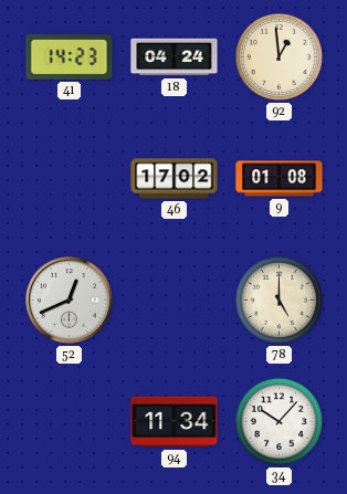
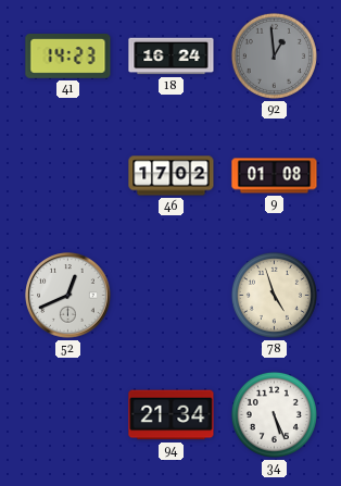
18: 04:24 -> 16:24
92 dial: cream -> grey
78: 5:00 -> 4:57
94: 11:34 -> 21:34
34: 10:07 -> 5:26
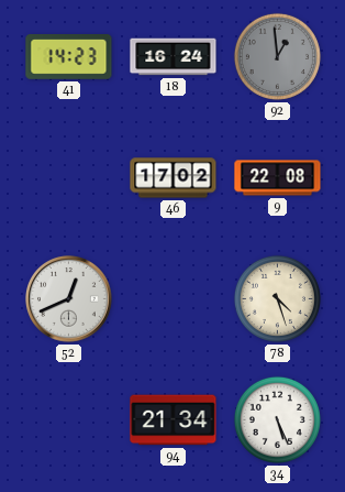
9: 01:08 -> 22:08
78: 4:57 -> 4:27
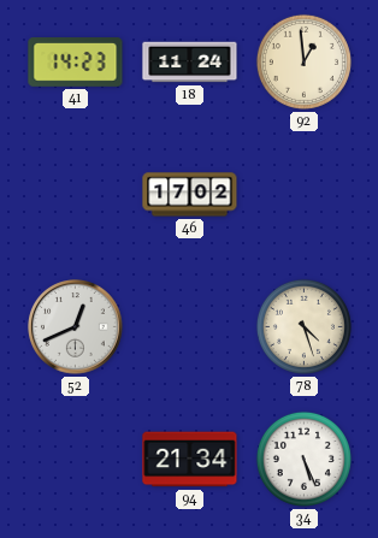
18: 16:24 -> 11:24
92 dial: grey -> cream
9: 22:08 -> none
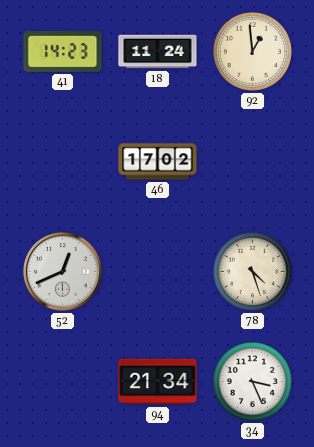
34: 5:26 -> 3:26
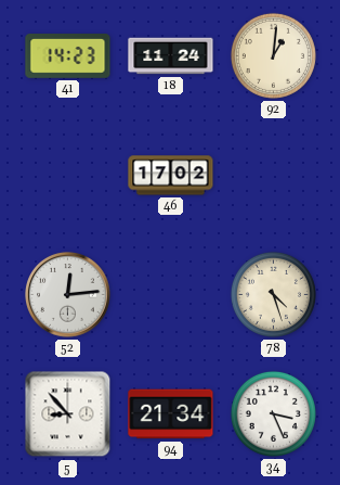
92: 12:59 -> 1:01
52: 12:41 -> 12:14
5: none -> 8:53
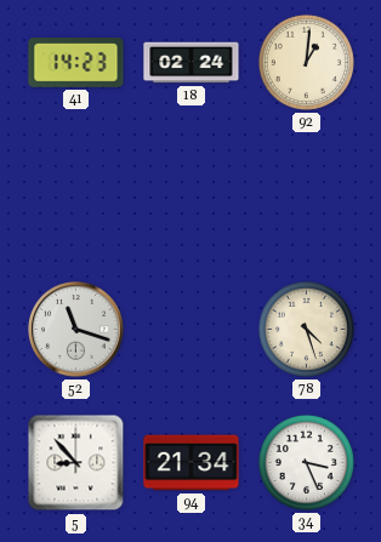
18: 11:24 -> 02:24
46: 17:02 -> none
52: 12:14 -> 11:18
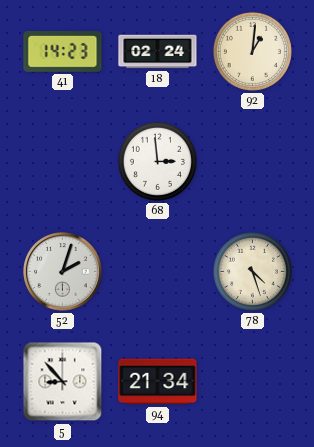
68: none -> 2:59
52: 11:18 -> 2:03
34: 3:26 -> none
